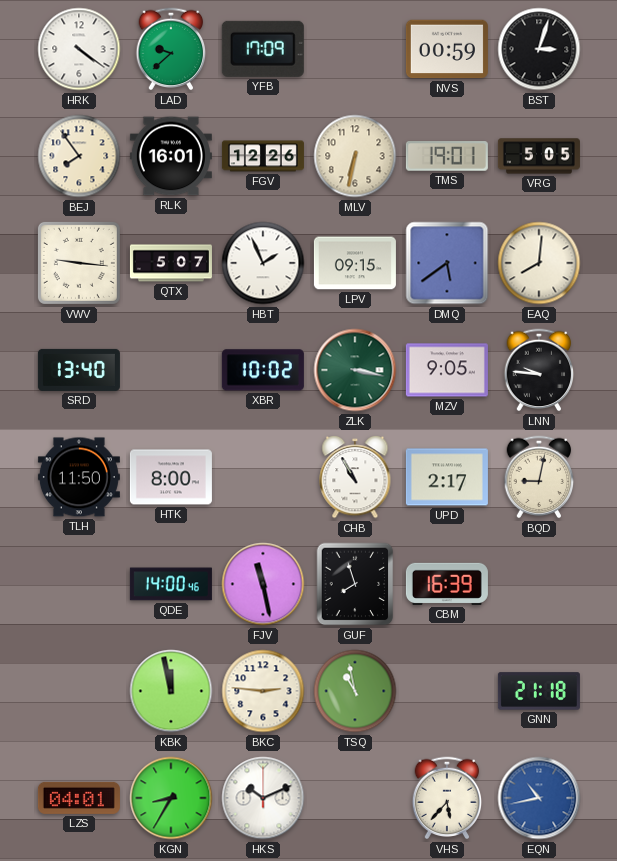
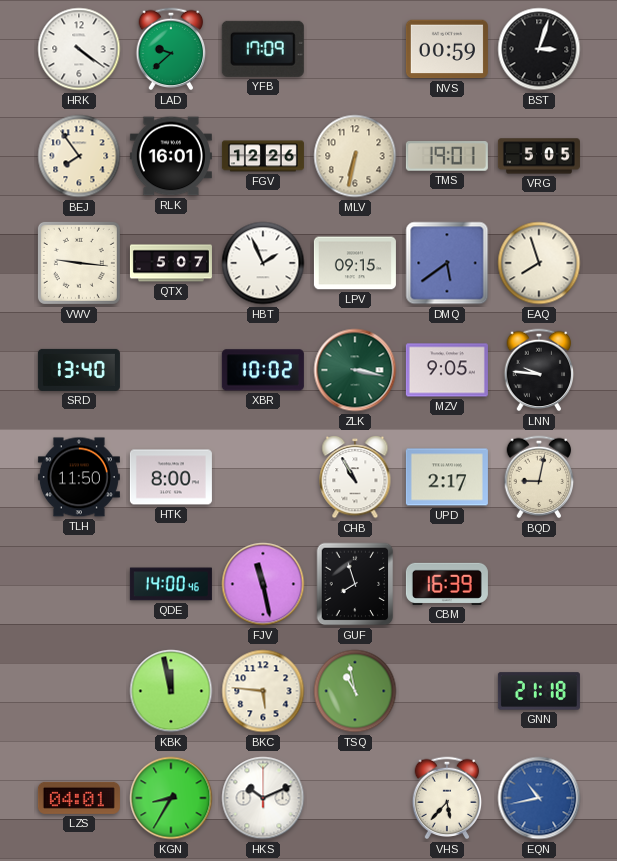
EAQ: 8:01 -> 7:57
BKC: 2:46 -> 5:46
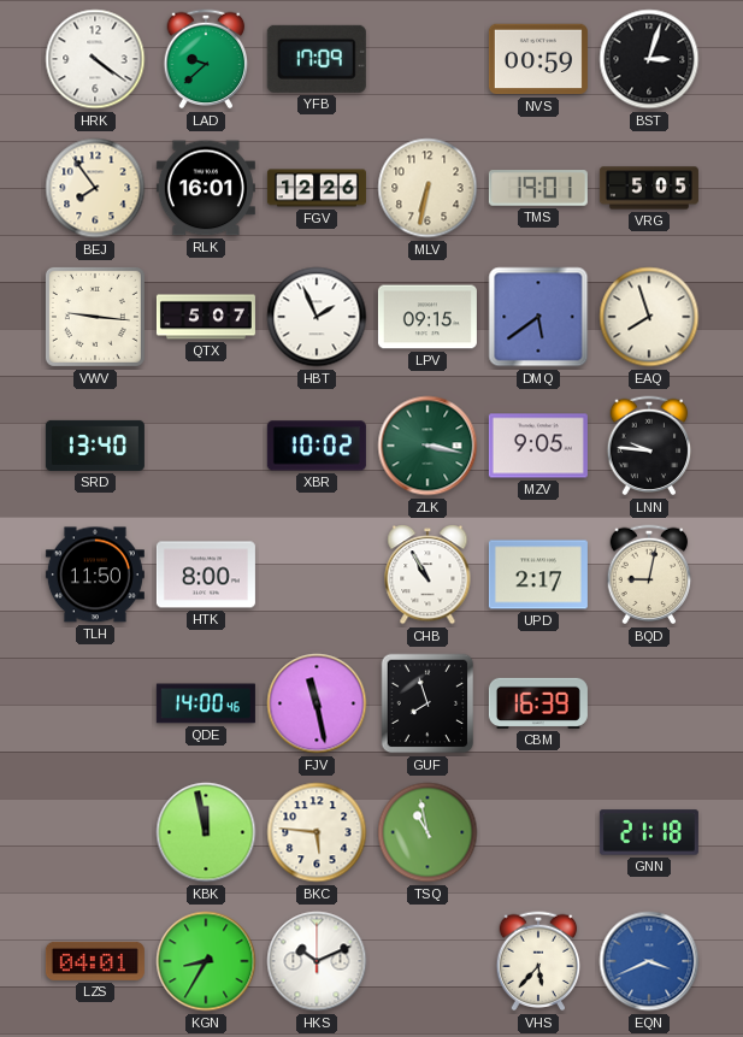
EQN: 10:43 -> 3:41
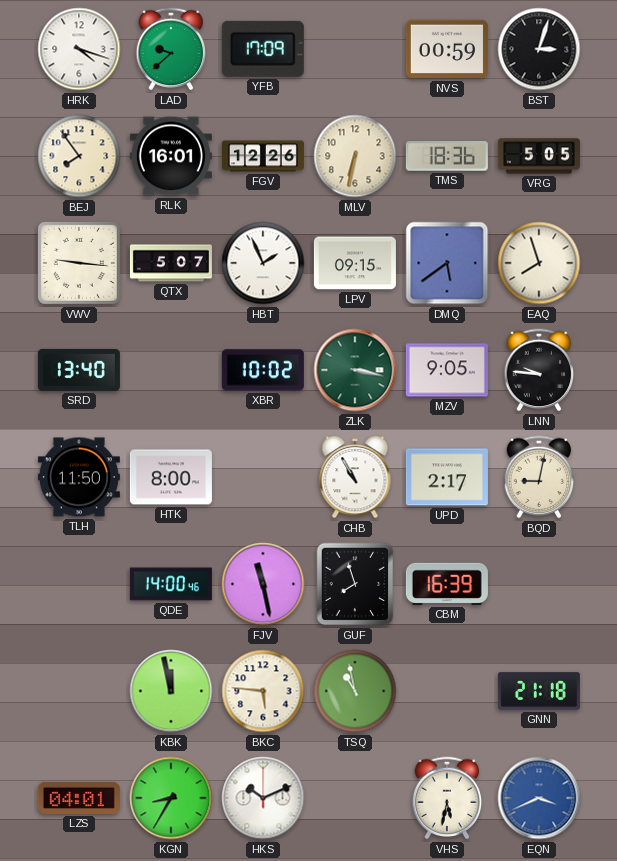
HRK: 4:21 -> 4:18
TMS: 19:01 -> 18:36
VHS: 5:37 -> 5:32
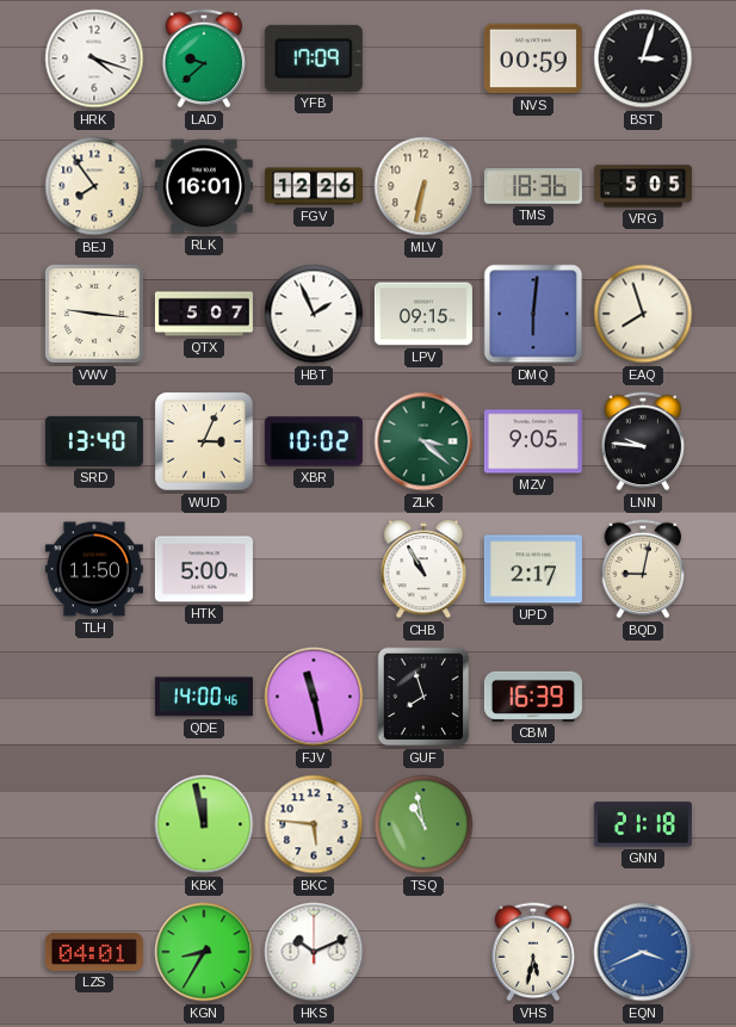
DMQ: 5:39 -> 6:01
WUD: none -> 3:04
ZLK: 3:17 -> 3:22
HTK: 8:00 -> 5:00
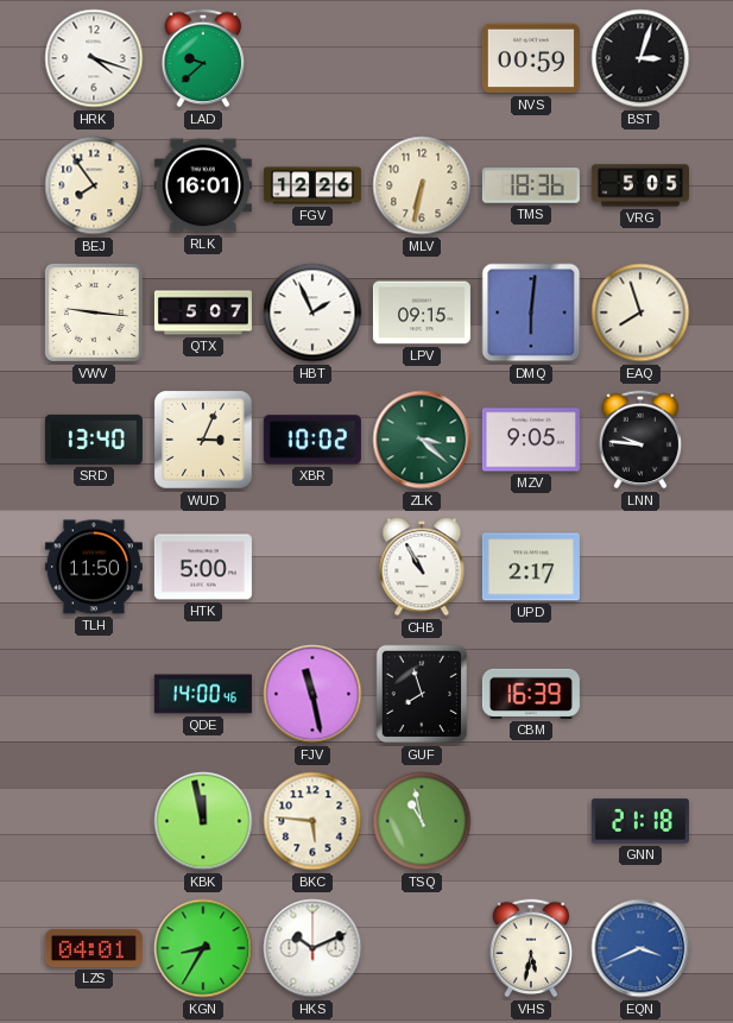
YFB: 17:09 -> none
BQD: 9:02 -> none
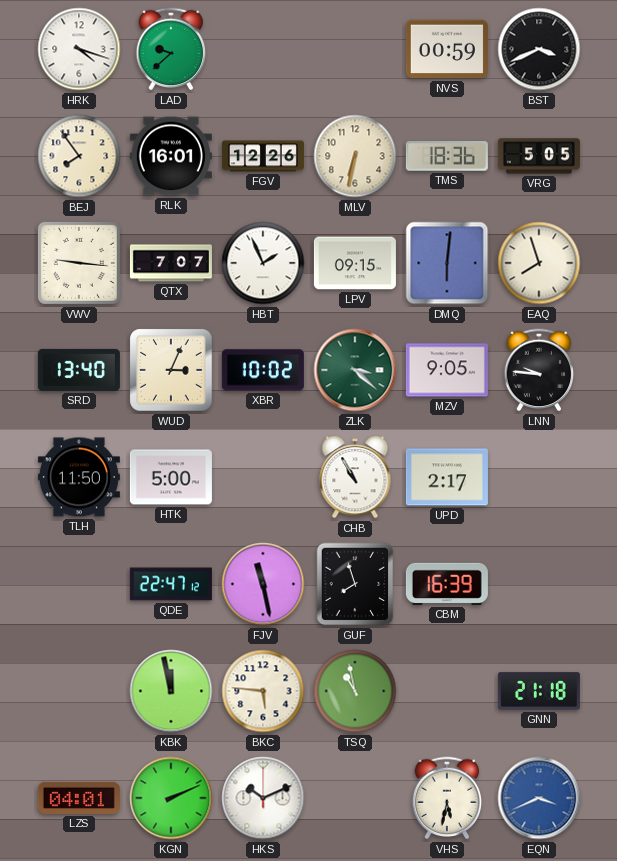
BST: 3:03 -> 3:41
QTX: 5:07 -> 7:07
QDE: 14:00 -> 22:47
KGN: 8:35 -> 2:11
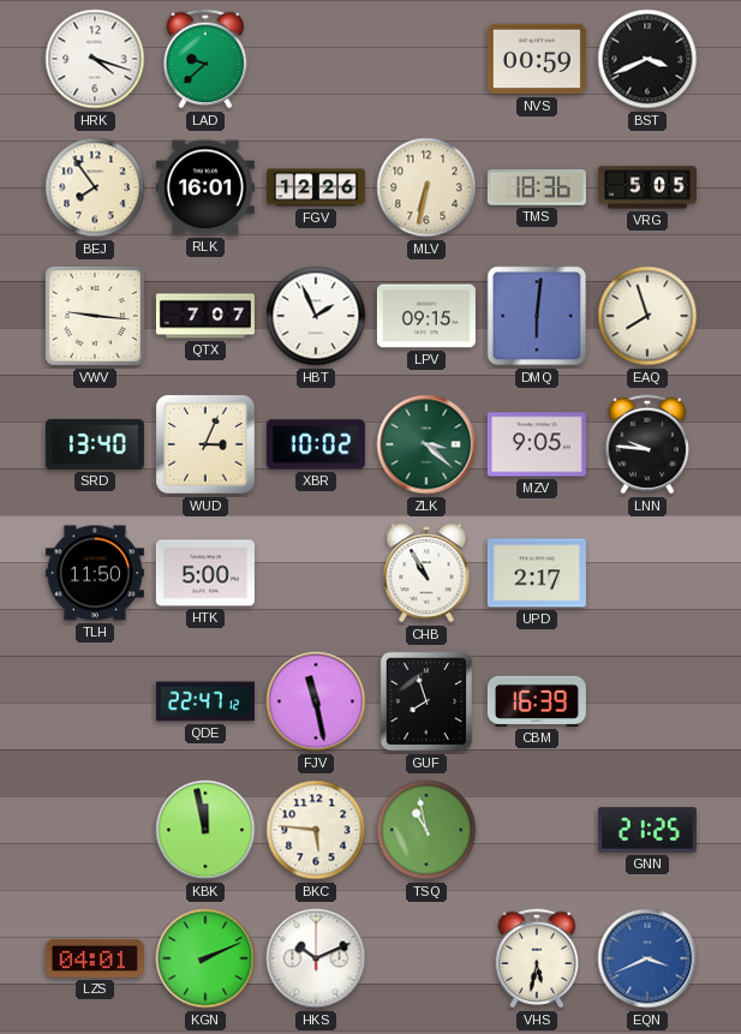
GNN: 21:18 -> 21:25
